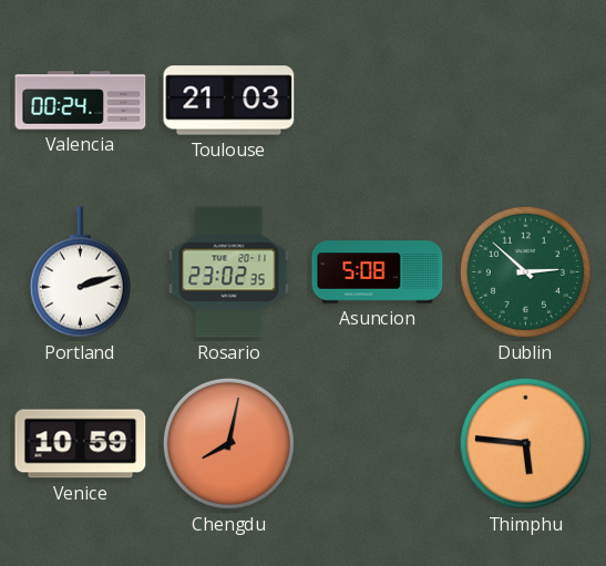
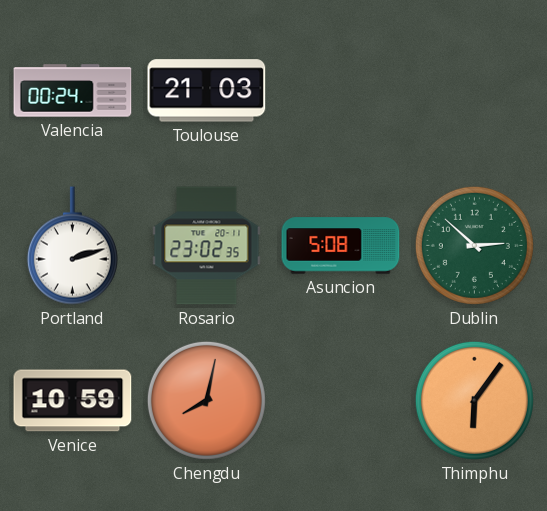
Thimphu: 5:46 -> 6:06
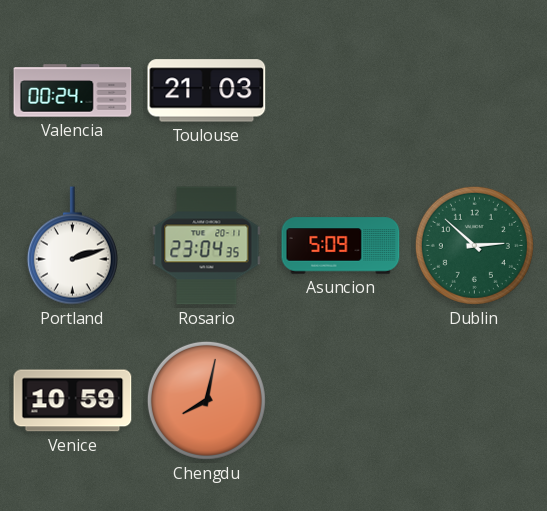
Rosario: 23:02 -> 23:04
Asuncion: 5:08 -> 5:09
Thimphu: 6:06 -> none
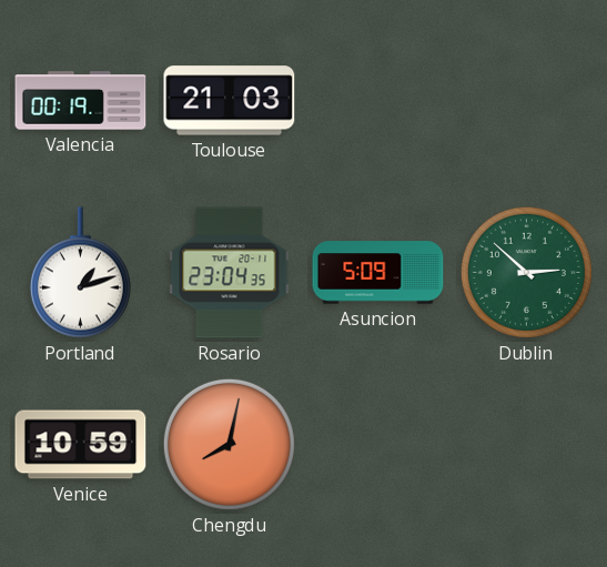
Valencia: 00:24 -> 00:19
Portland: 2:12 -> 1:12
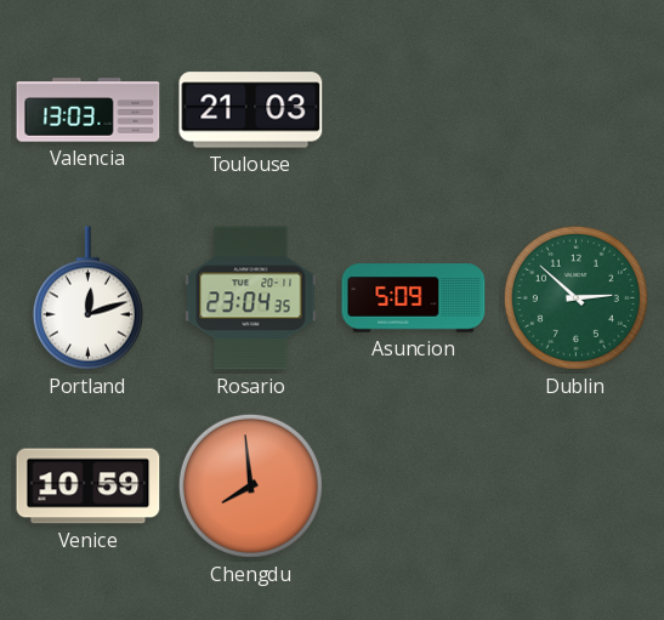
Valencia: 00:19 -> 13:03
Portland: 1:12 -> 12:12
Chengdu: 8:02 -> 7:59
